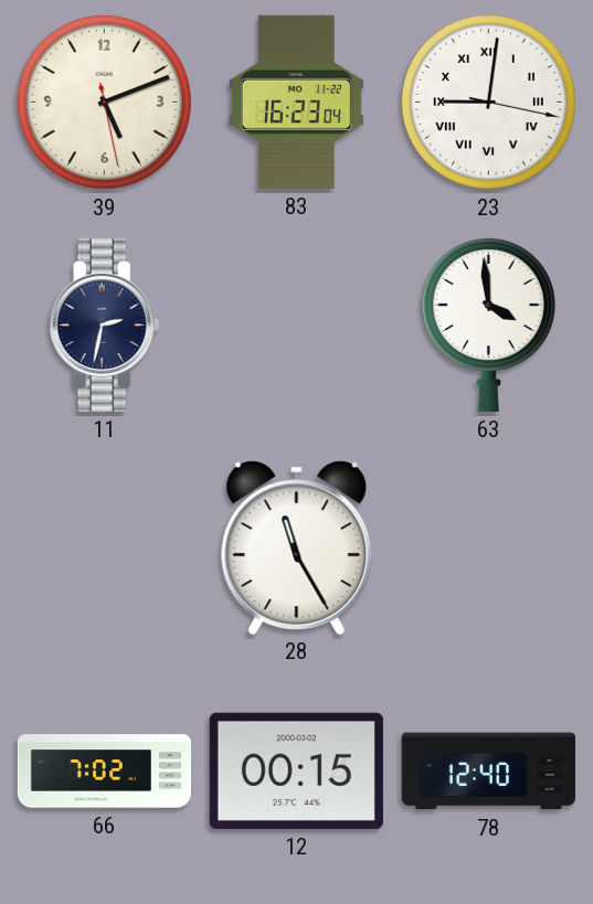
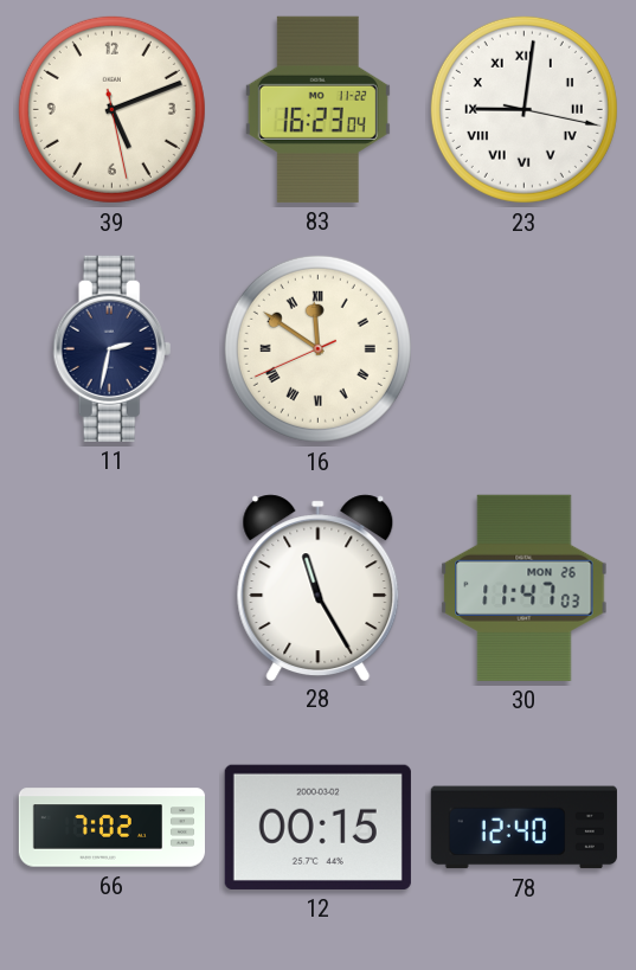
16: none -> 11:50
63: 3:59 -> none
30: none -> 11:47
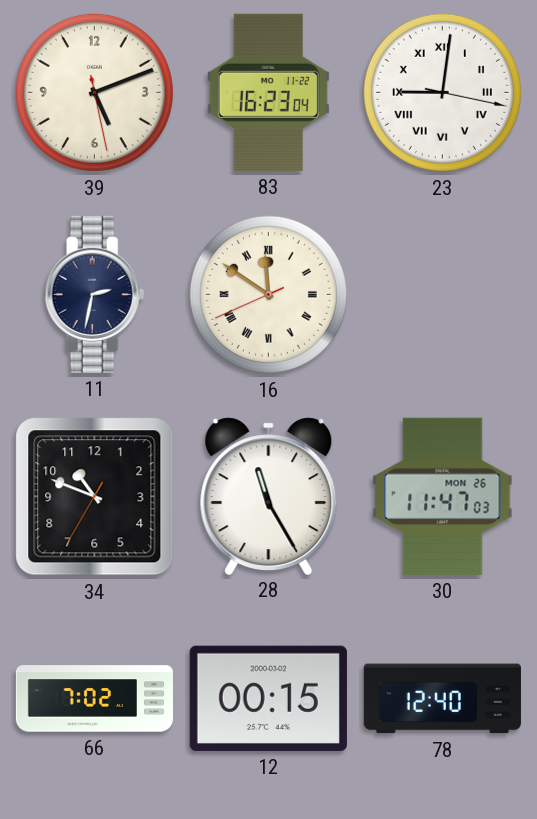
34: none -> 10:48
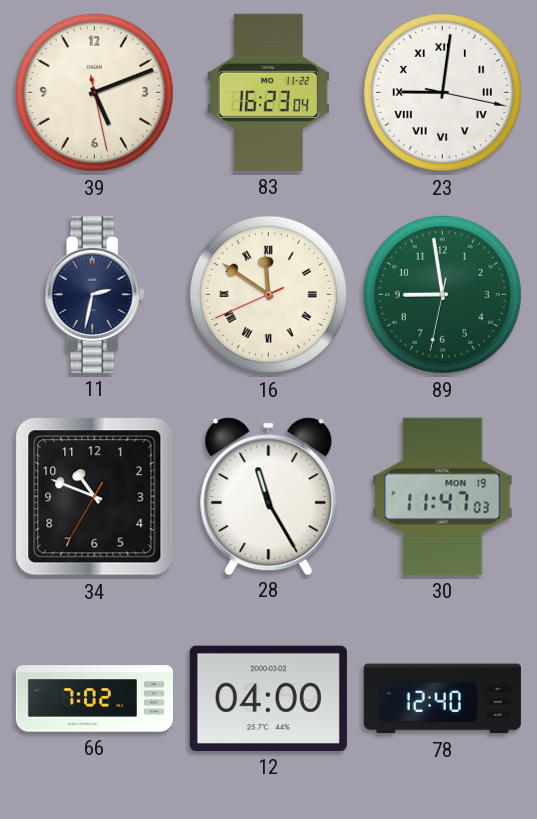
89: none -> 8:58
30 date: MON 26 -> MON 19
12: 00:15 -> 04:00
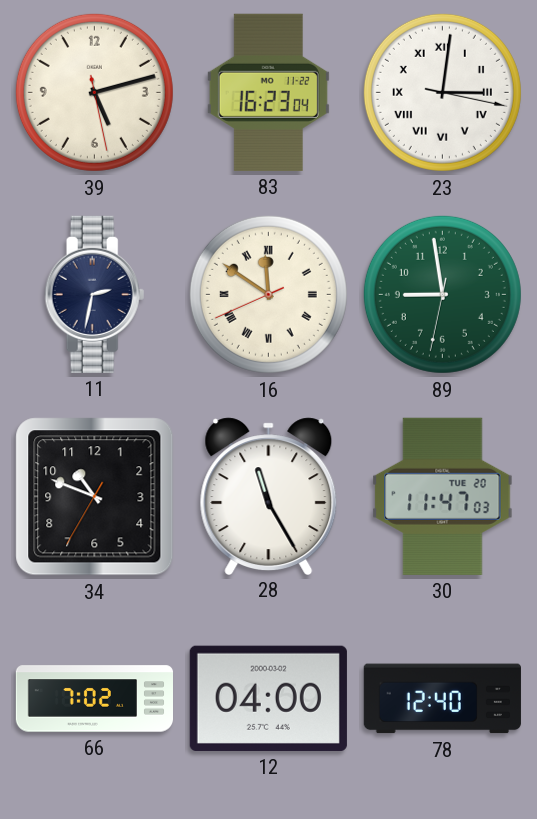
39: 5:11 -> 5:12
23: 9:01 -> 3:01
30 date: MON 19 -> TUE 20
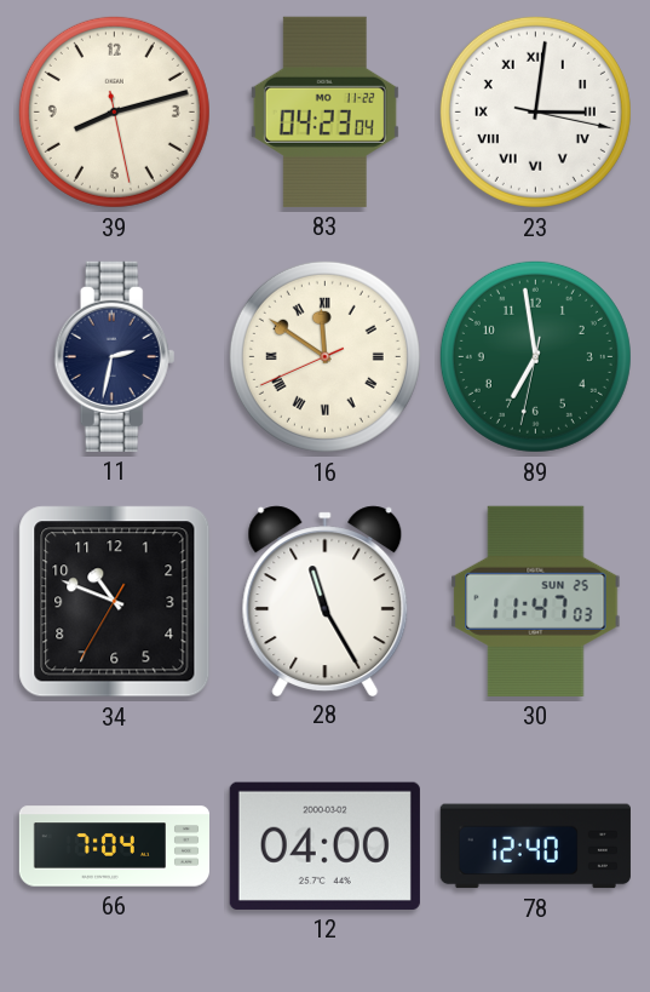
39: 5:12 -> 8:12
83: 16:23 -> 04:23
89: 8:58 -> 6:58
30 date: TUE 20 -> SUN 25
66: 7:02 -> 7:04
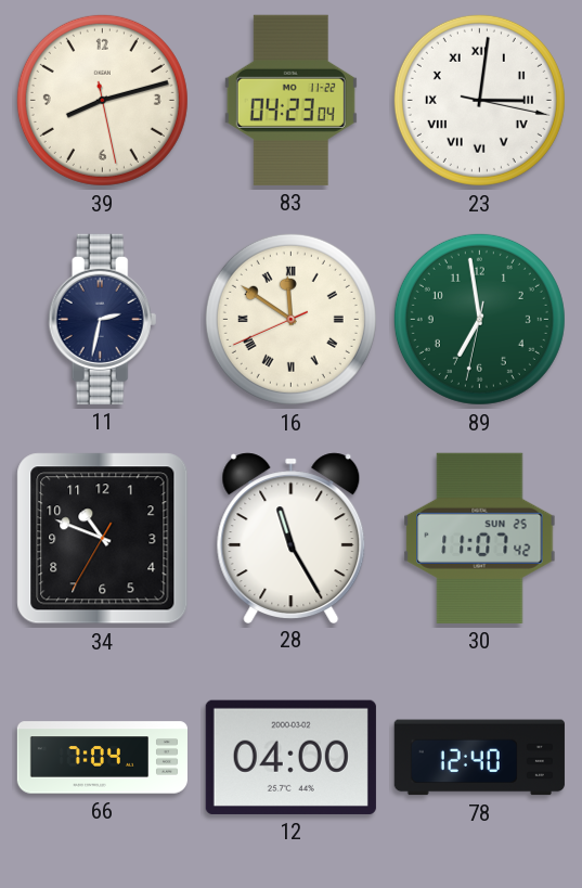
30: 11:47 -> 11:07
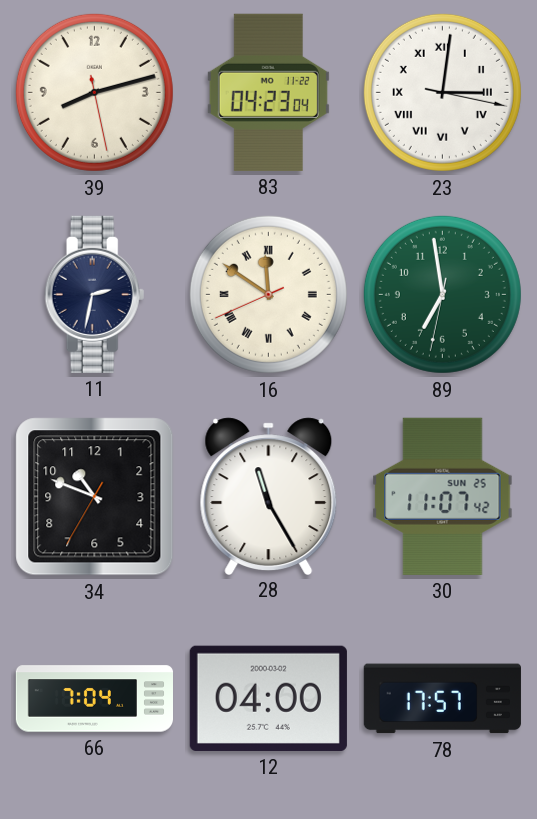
78: 12:40 -> 17:57
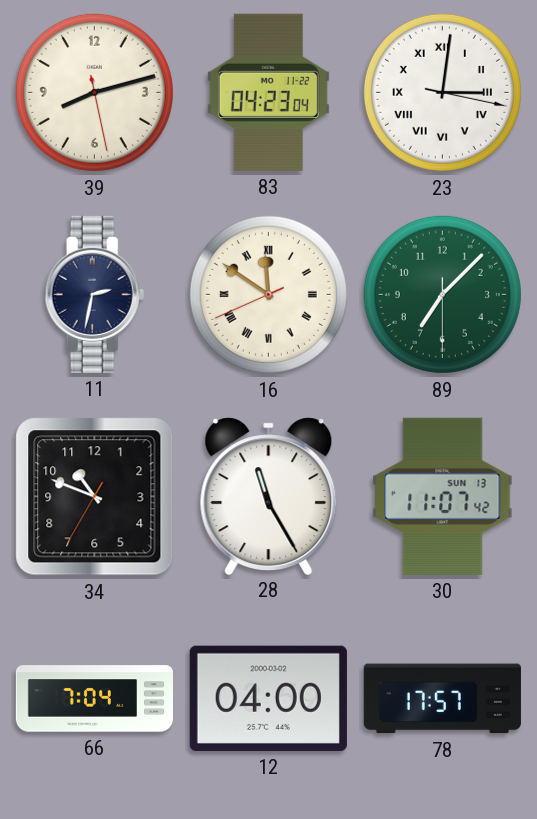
89: 6:58 -> 7:07
30 date: SUN 25 -> SUN 13
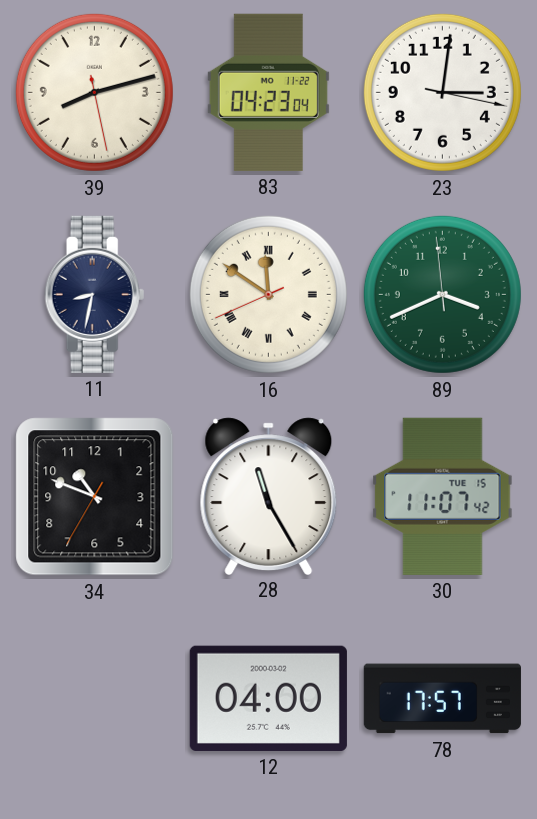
23 numerals: Roman -> Arabic
11: 2:32 -> 8:32
89: 7:07 -> 3:40
30 date: SUN 13 -> TUE 15
66: 7:04 -> none
